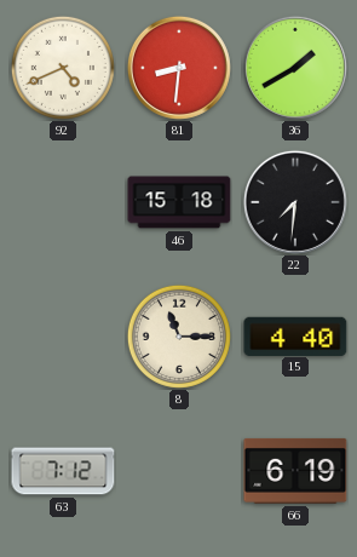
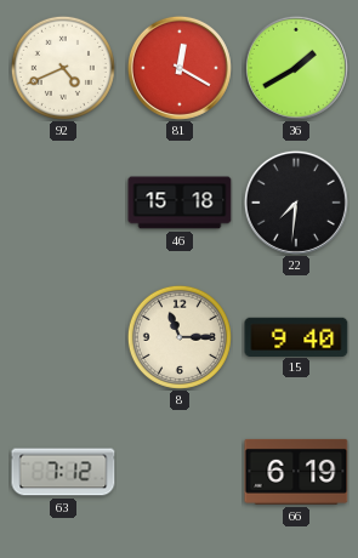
81: 8:31 -> 12:20
15: 4:40 -> 9:40
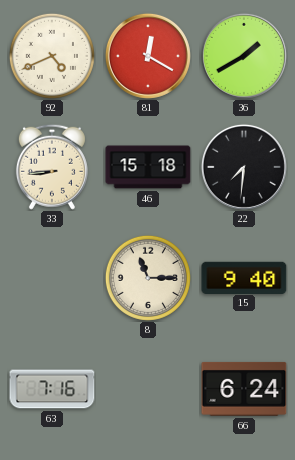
33: none -> 8:44
63: 7:12 -> 7:16
66: 6:19 -> 6:24
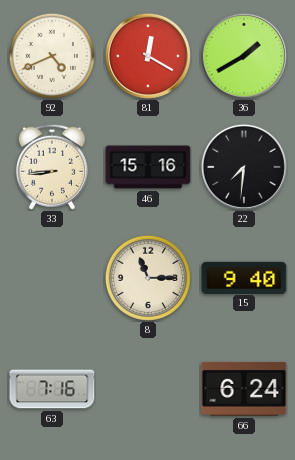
46: 15:18 -> 15:16
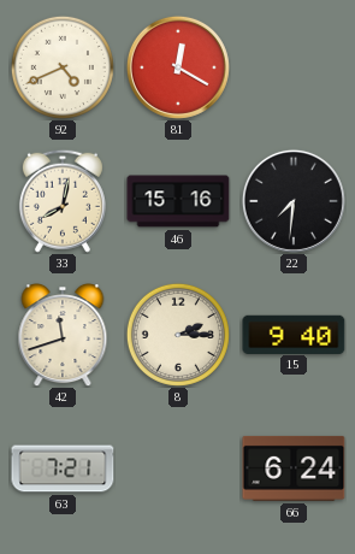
36: 1:40 -> none
33: 8:44 -> 8:02
42: none -> 11:42
8: 11:15 -> 2:15
63: 7:16 -> 7:21
